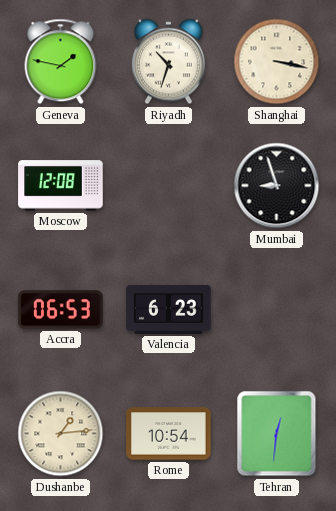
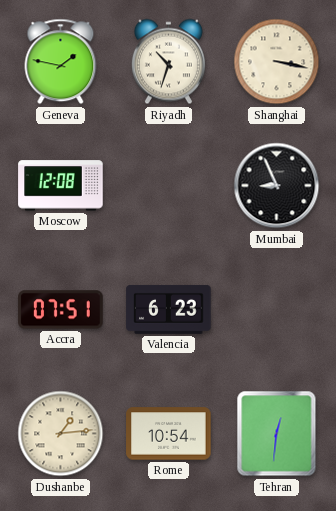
Mumbai: 8:57 -> 8:56
Accra: 06:53 -> 07:51
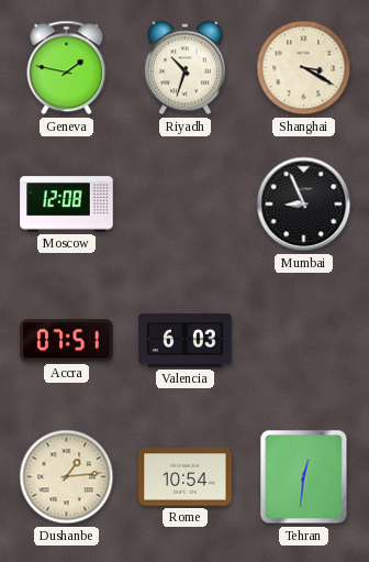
Shanghai: 3:17 -> 3:20
Valencia: 6:23 -> 6:03
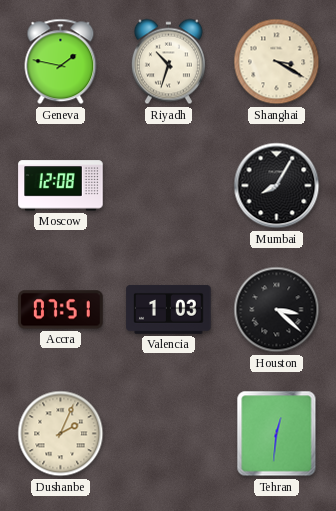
Mumbai: 8:56 -> 8:05
Valencia: 6:03 -> 1:03
Houston: none -> 3:22
Dushanbe: 1:14 -> 2:04
Rome: 10:54 -> none
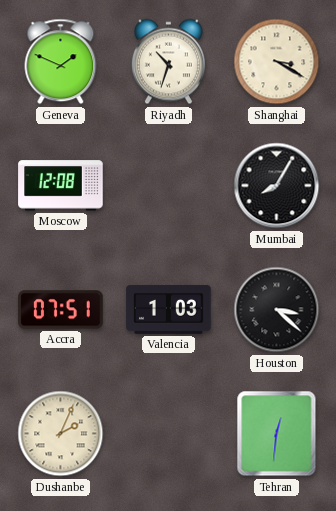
Geneva: 1:47 -> 1:49
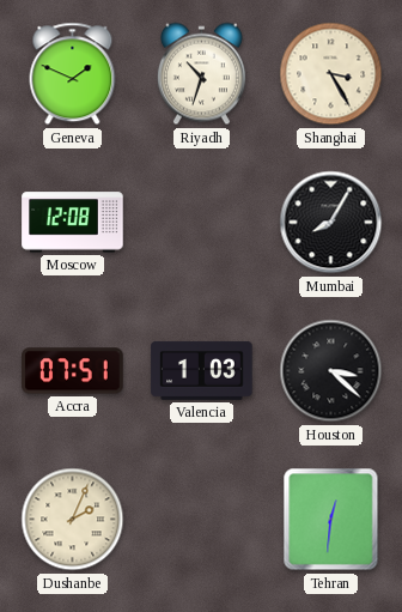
Shanghai: 3:20 -> 3:25
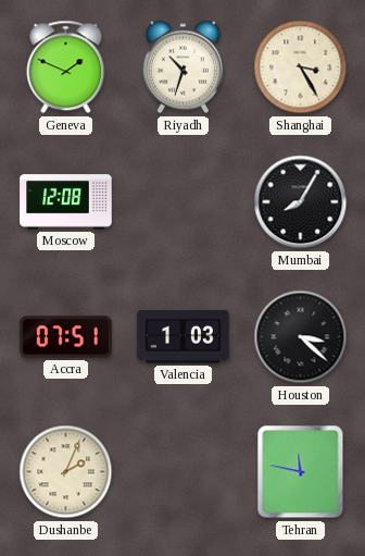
Tehran: 12:31 -> 11:47
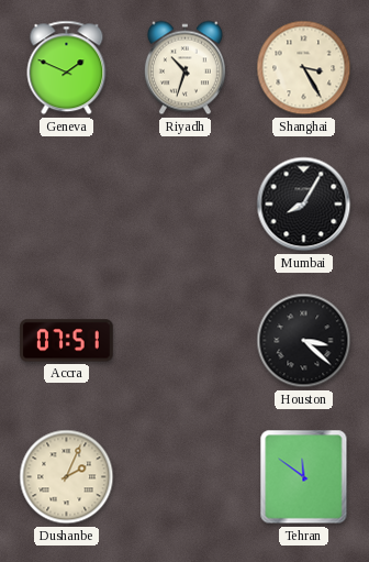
Moscow: 12:08 -> none
Valencia: 1:03 -> none
Tehran: 11:47 -> 11:51
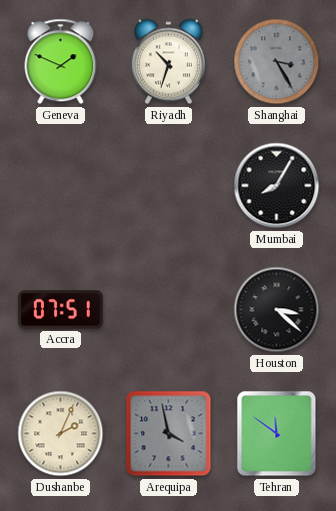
Shanghai dial: cream -> grey
Arequipa: none -> 3:58
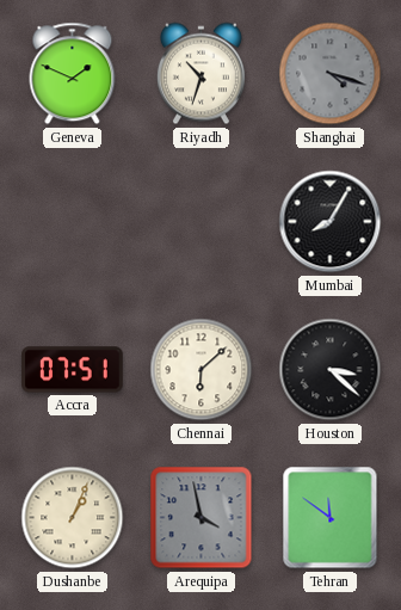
Shanghai: 3:25 -> 4:18
Chennai: none -> 6:08
Dushanbe: 2:04 -> 1:04
